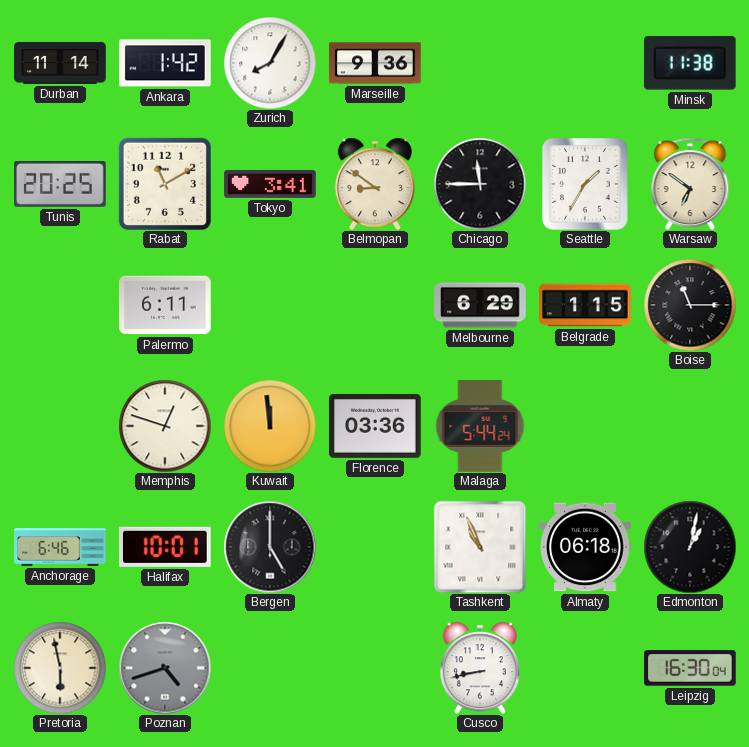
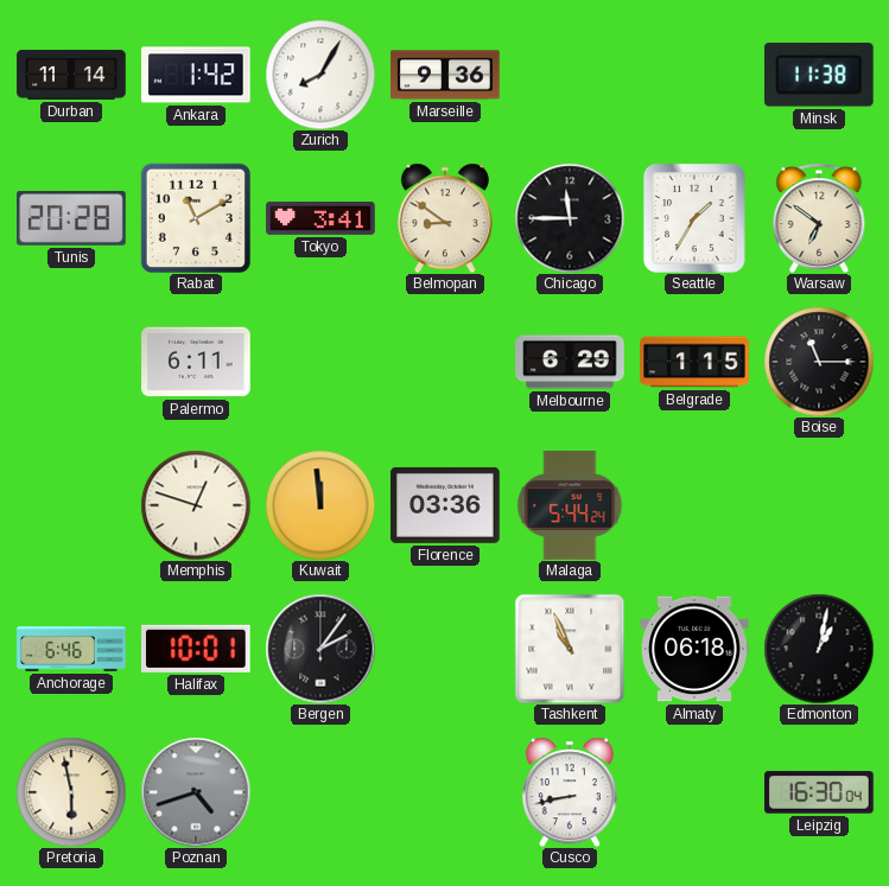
Tunis: 20:25 -> 20:28
Bergen: 5:00 -> 2:06
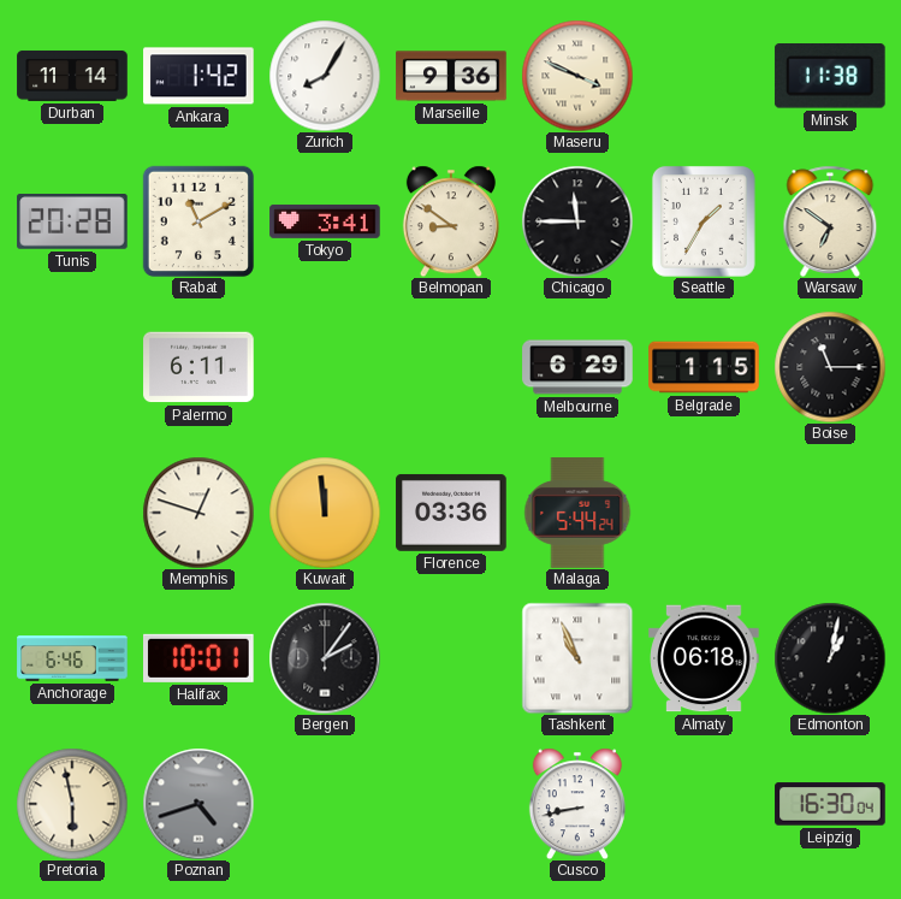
Maseru: none -> 3:49
